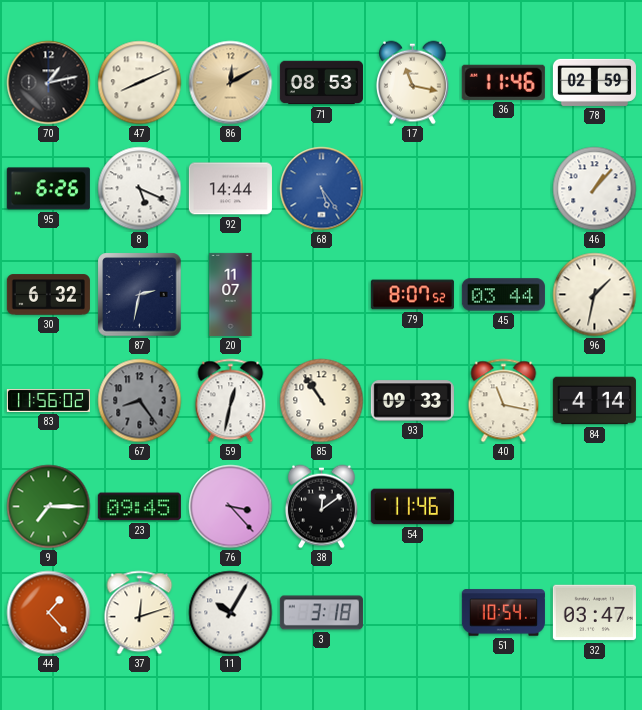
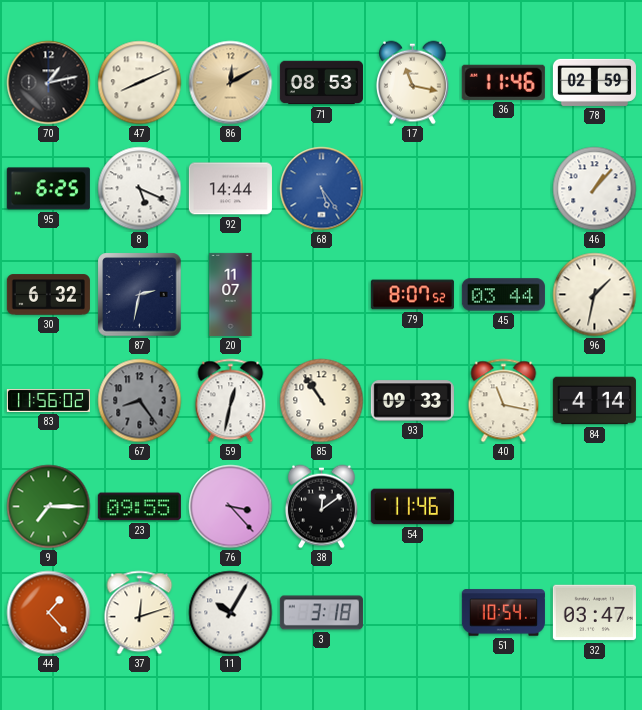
95: 6:26 -> 6:25
23: 09:45 -> 09:55
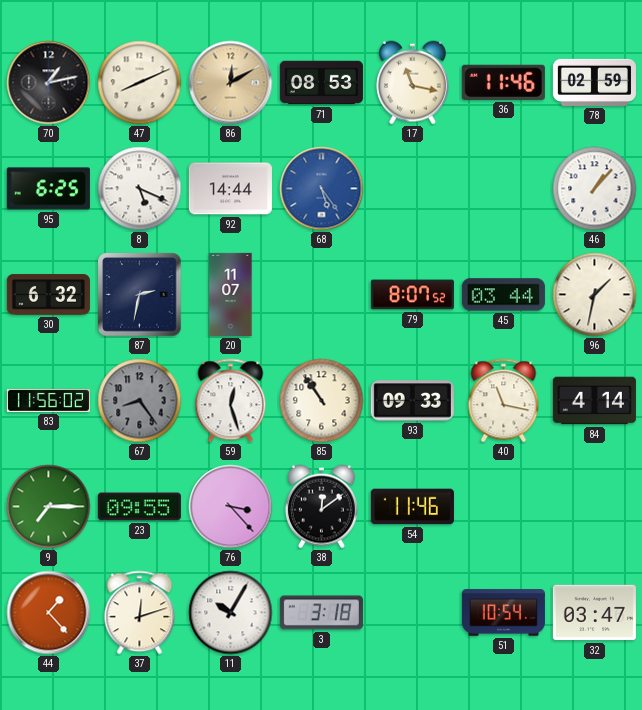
59: 12:32 -> 12:27
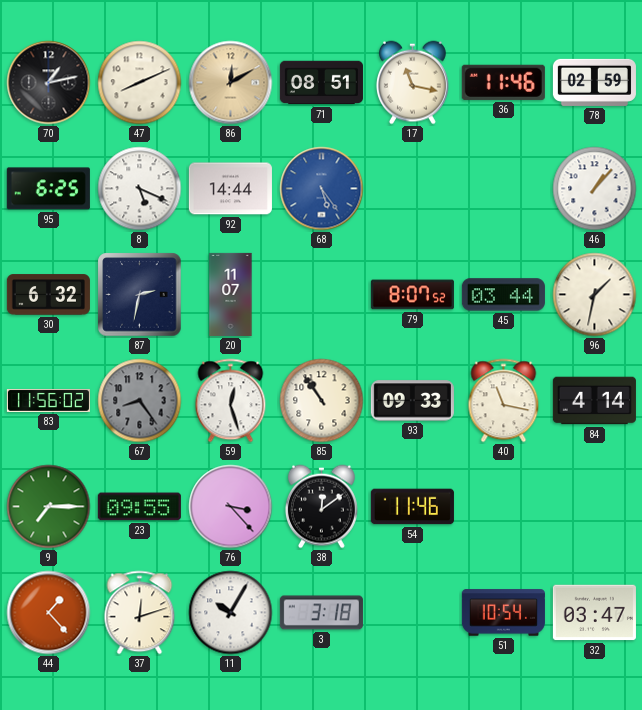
71: 08:53 -> 08:51
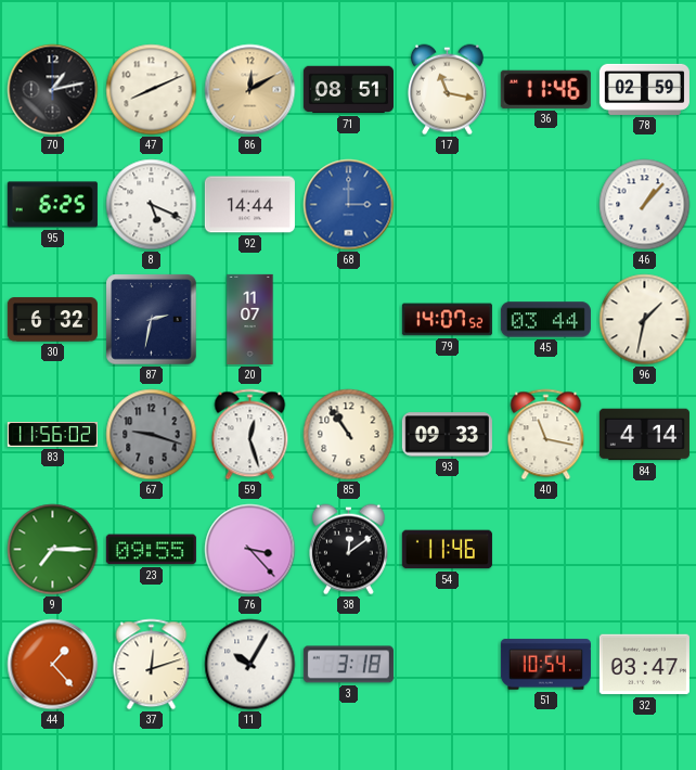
68: 5:24 -> 3:00
79: 8:07 -> 14:07
67: 8:24 -> 9:18
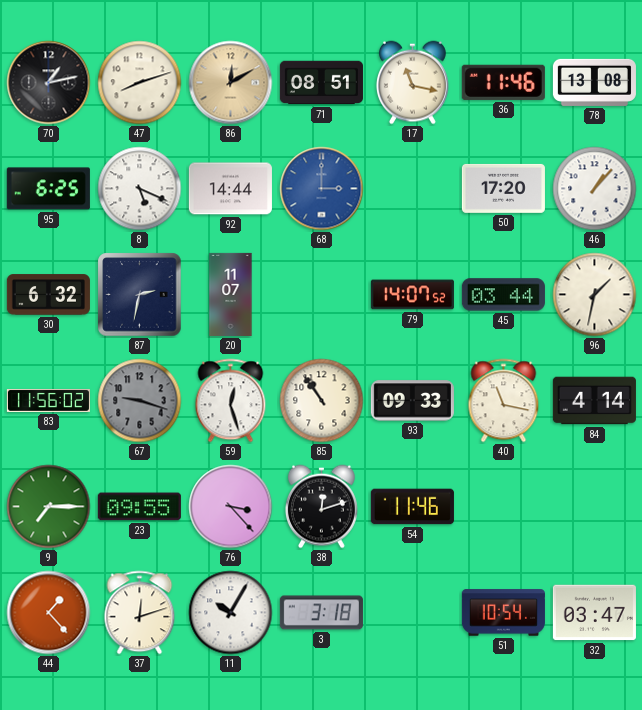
47: 8:11 -> 8:12
78: 02:59 -> 13:08
50: none -> 17:20
38: 12:09 -> 12:12
